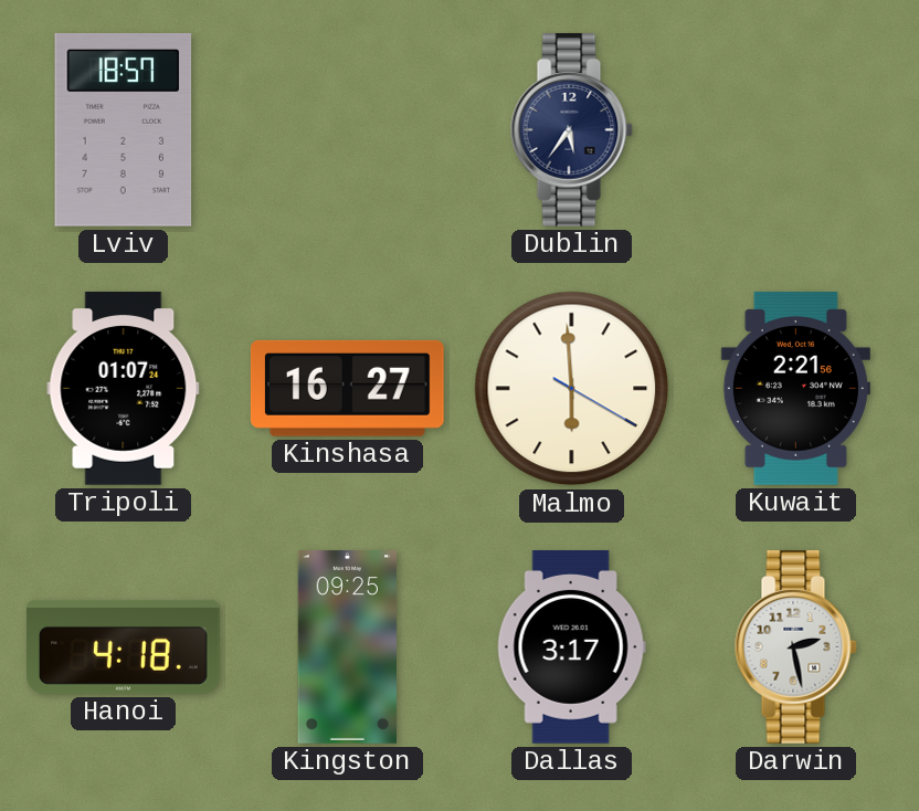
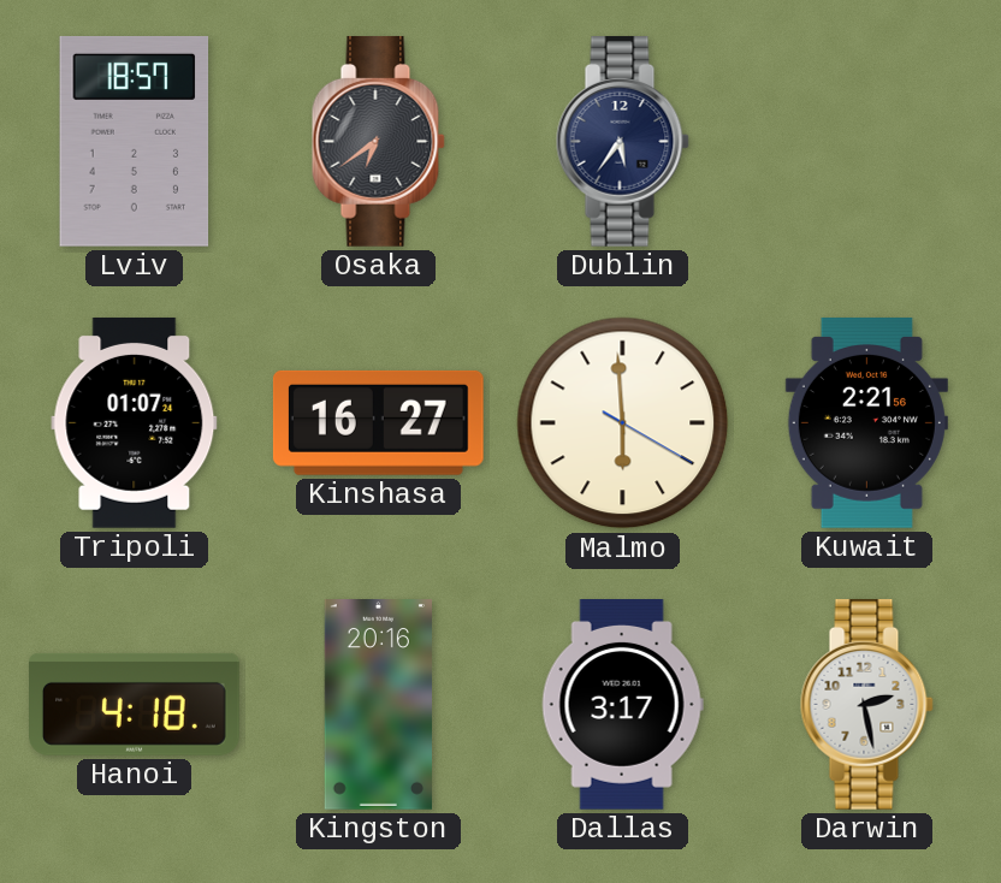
Osaka: none -> 6:39
Kingston: 09:25 -> 20:16
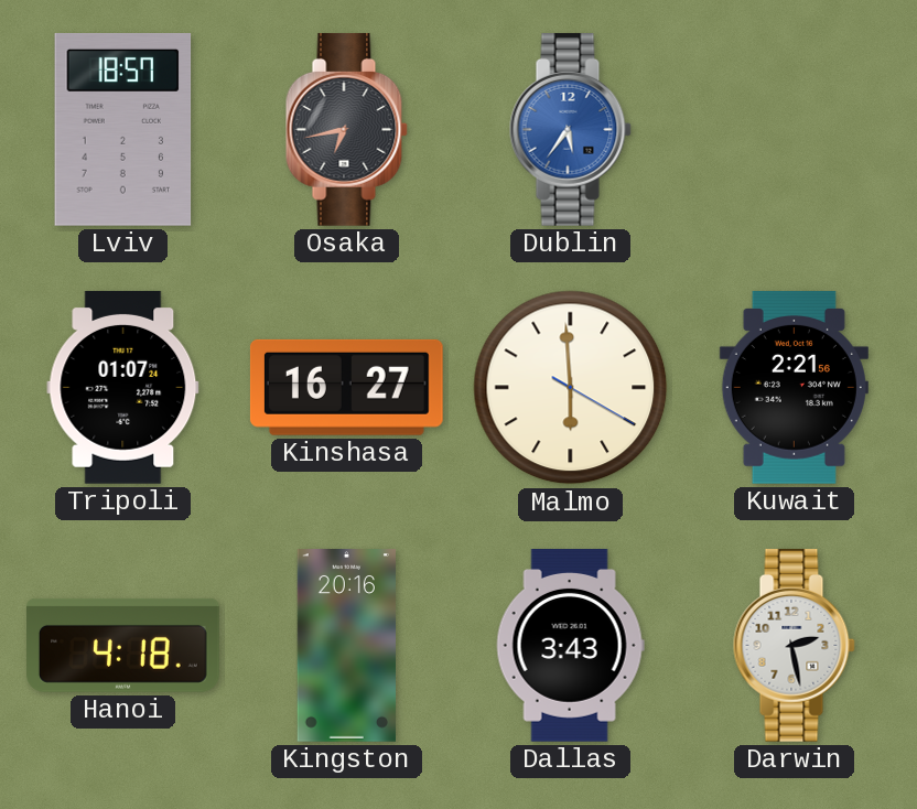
Osaka: 6:39 -> 6:43
Dublin dial: navy -> blue
Dallas: 3:17 -> 3:43
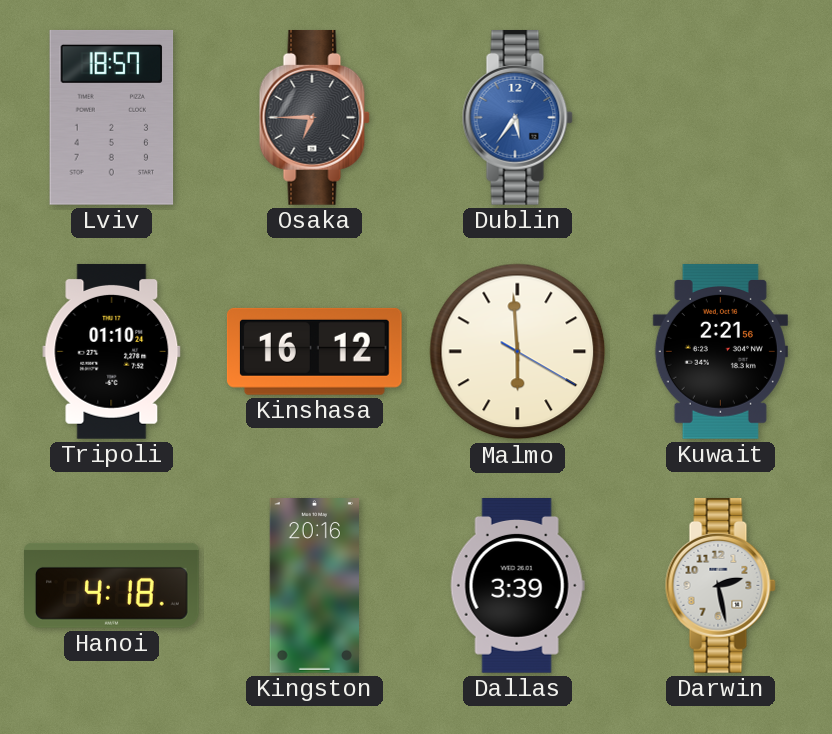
Osaka: 6:43 -> 6:45
Tripoli: 01:07 -> 01:10
Kinshasa: 16:27 -> 16:12
Dallas: 3:43 -> 3:39
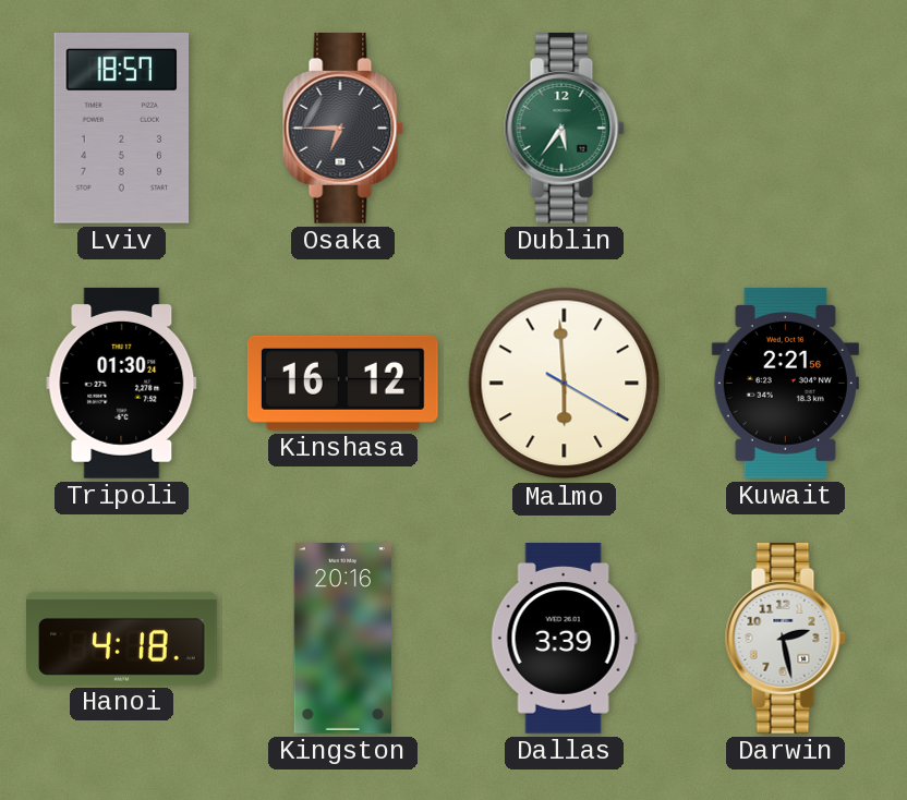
Dublin dial: blue -> green
Tripoli: 01:10 -> 01:30
